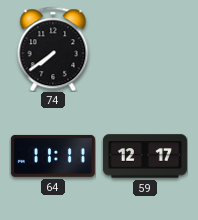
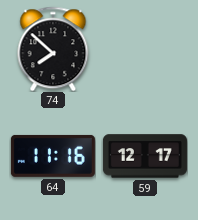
74: 7:39 -> 7:52
64: 11:11 -> 11:16
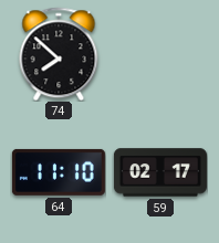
64: 11:16 -> 11:10
59: 12:17 -> 02:17
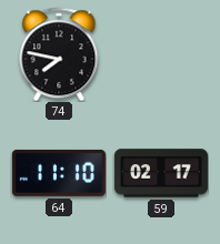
74: 7:52 -> 7:47
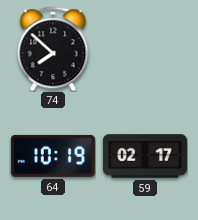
74: 7:47 -> 7:52
64: 11:10 -> 10:19
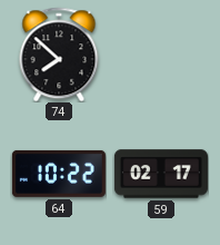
64: 10:19 -> 10:22
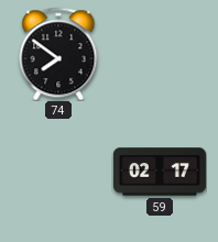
74: 7:52 -> 7:51
64: 10:22 -> none
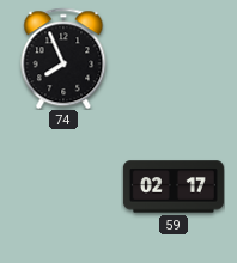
74: 7:51 -> 7:56
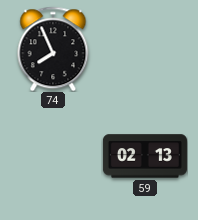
59: 02:17 -> 02:13
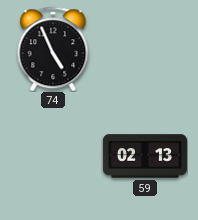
74: 7:56 -> 4:56
